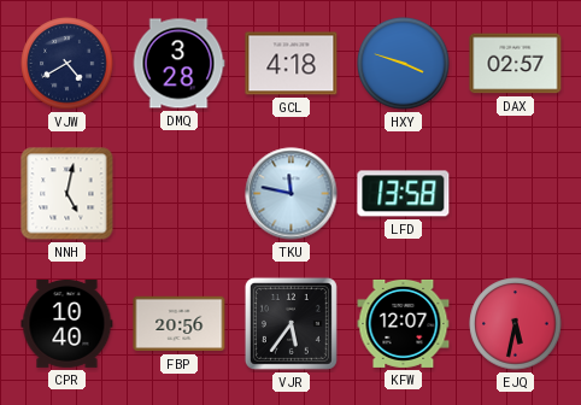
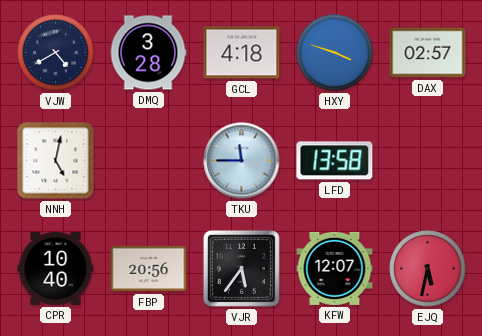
TKU: 11:47 -> 11:45
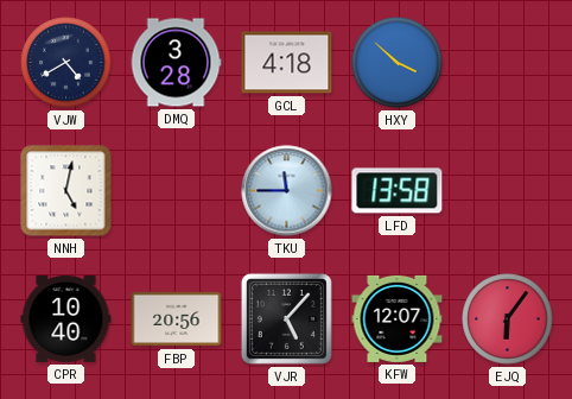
HXY: 3:48 -> 3:52
DAX: 02:57 -> none
VJR: 5:36 -> 5:07
EJQ: 5:32 -> 6:06
